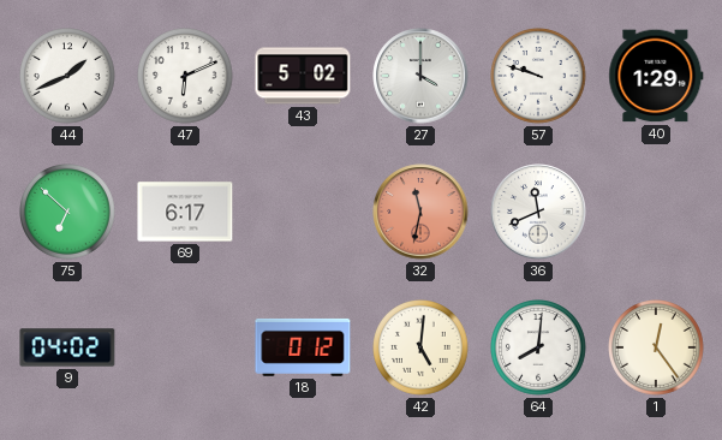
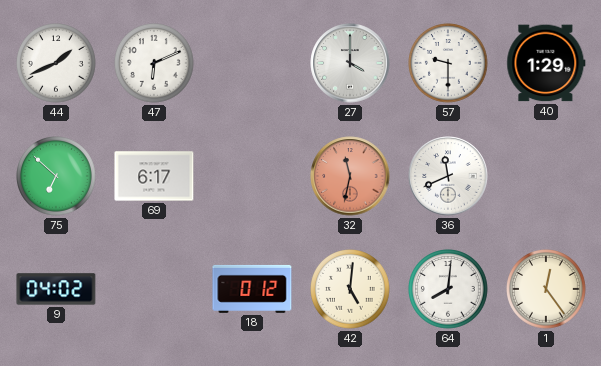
43: 5:02 -> none
57: 9:48 -> 9:30
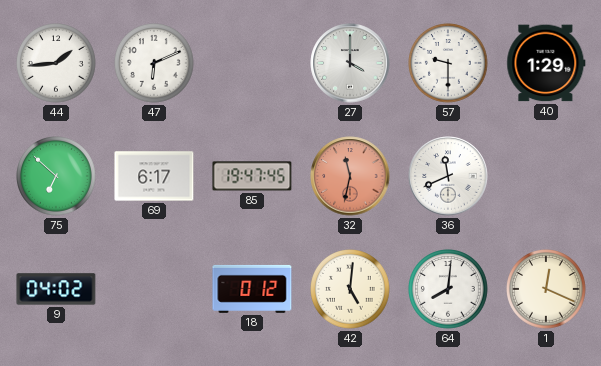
44: 1:41 -> 1:44
85: none -> 19:47
1: 12:24 -> 12:19
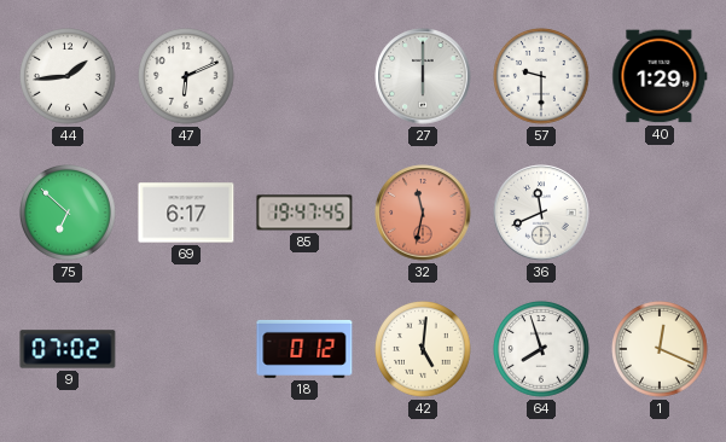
27: 4:00 -> 6:00
9: 04:02 -> 07:02
64: 8:01 -> 7:57
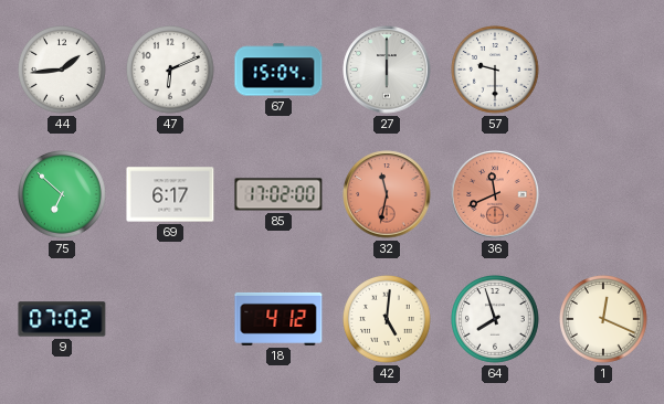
67: none -> 15:04
40: 1:29 -> none
85: 19:47 -> 17:02
36 dial: white -> salmon
18: 0:12 -> 4:12
